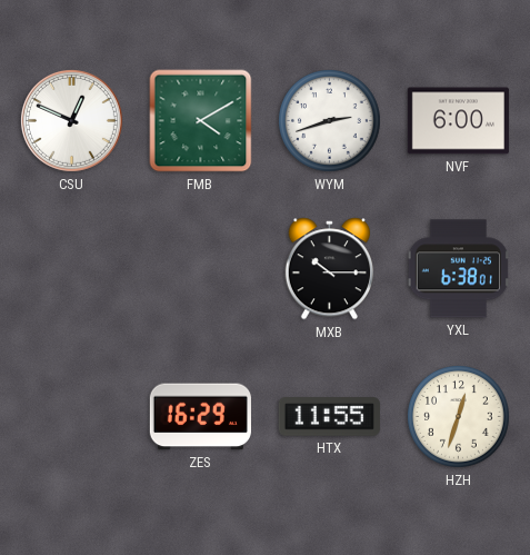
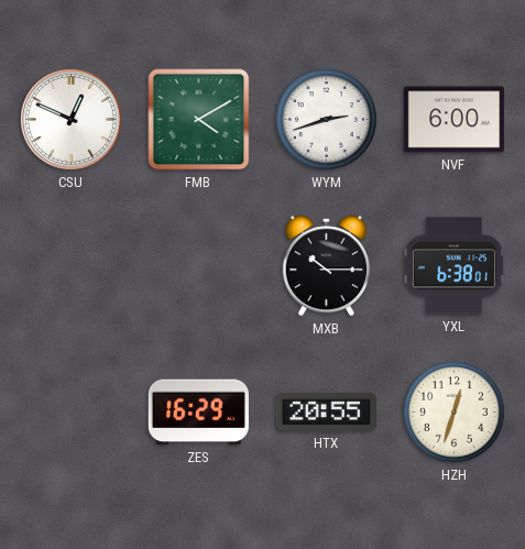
HTX: 11:55 -> 20:55
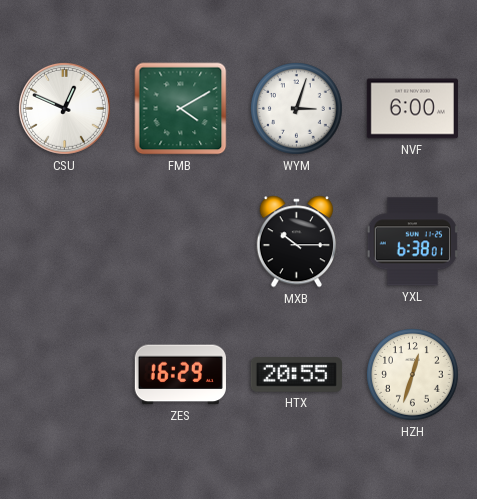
WYM: 2:42 -> 3:03
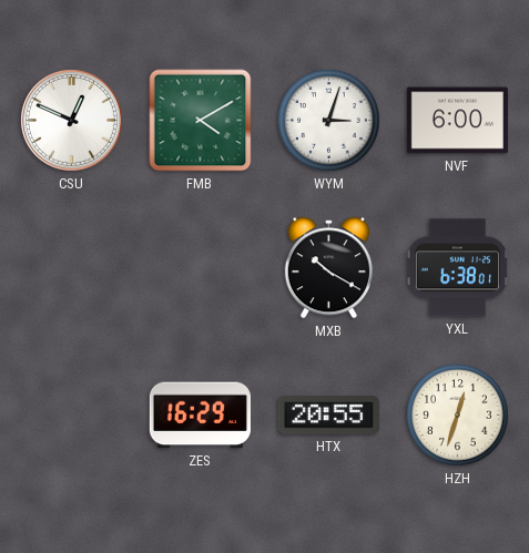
MXB: 10:15 -> 10:20
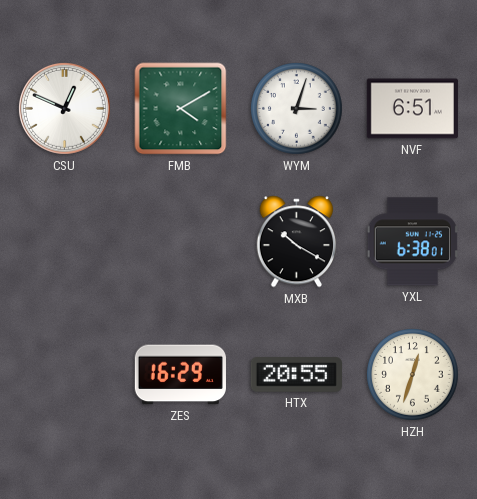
NVF: 6:00 -> 6:51
